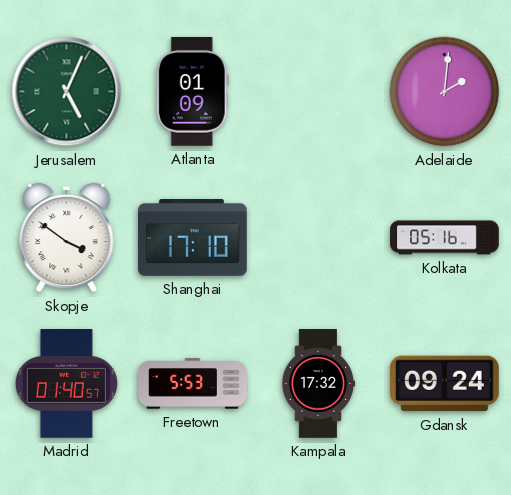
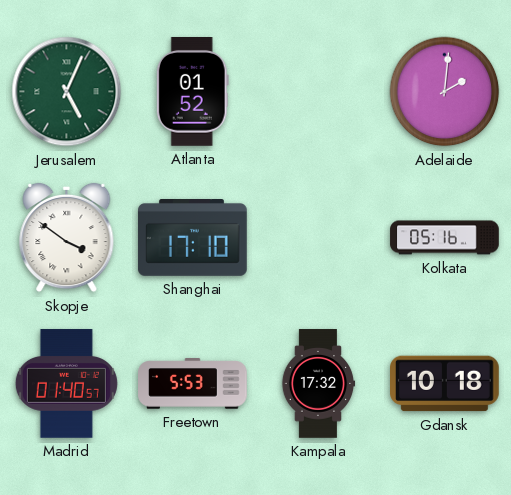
Atlanta: 01:09 -> 01:52
Gdansk: 09:24 -> 10:18
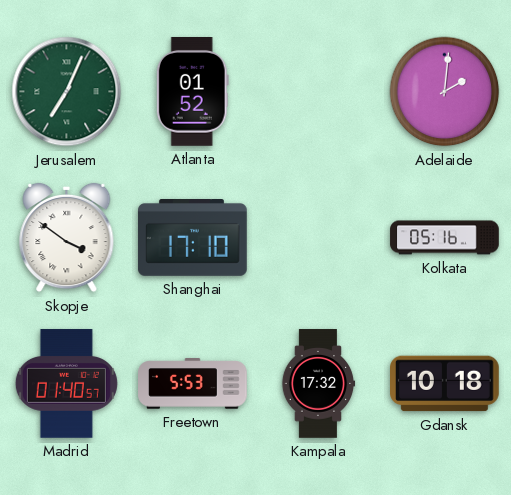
Jerusalem: 5:04 -> 7:04
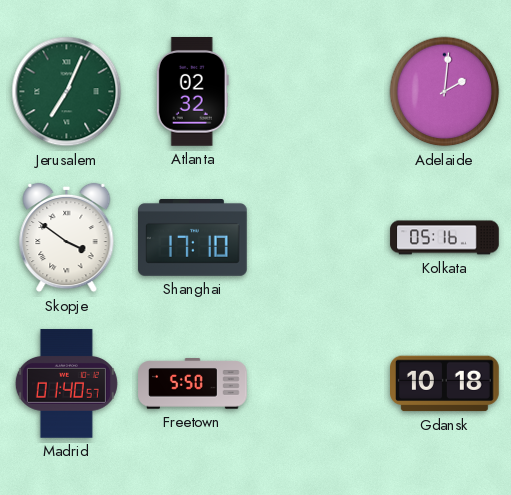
Atlanta: 01:52 -> 02:32
Freetown: 5:53 -> 5:50
Kampala: 17:32 -> none
